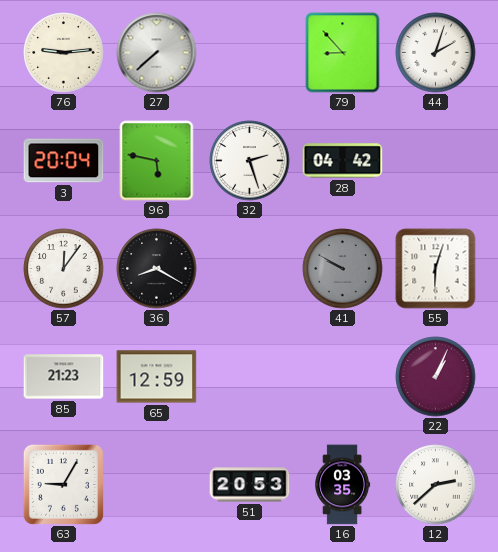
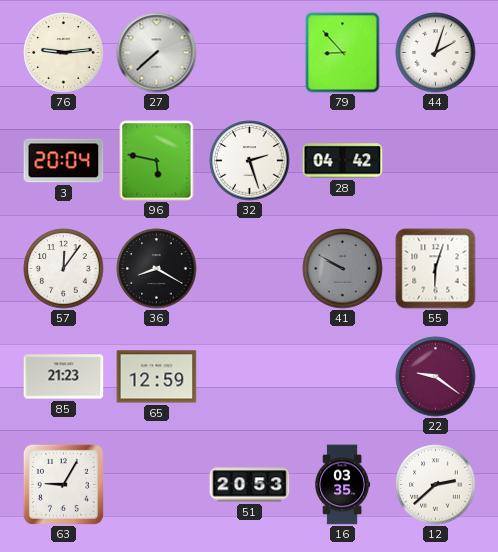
22: 1:04 -> 9:21
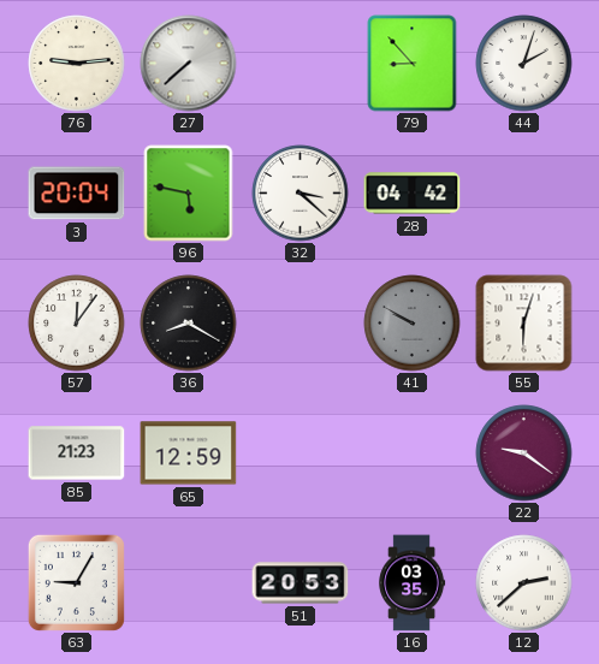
32: 2:27 -> 3:22
